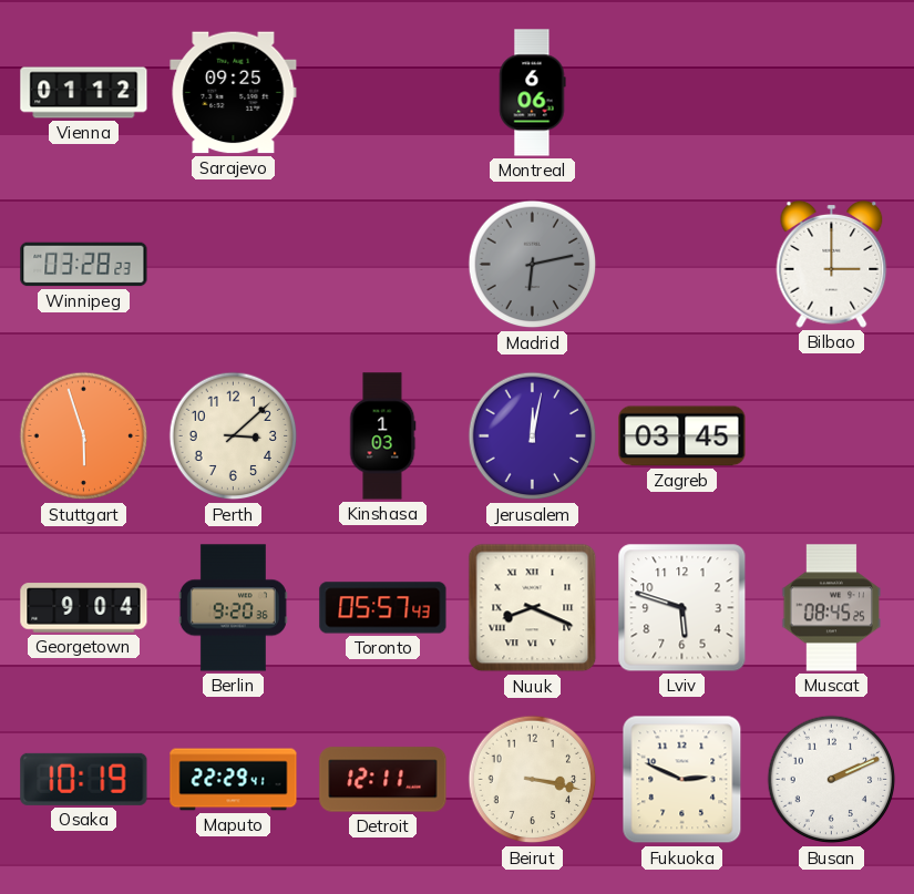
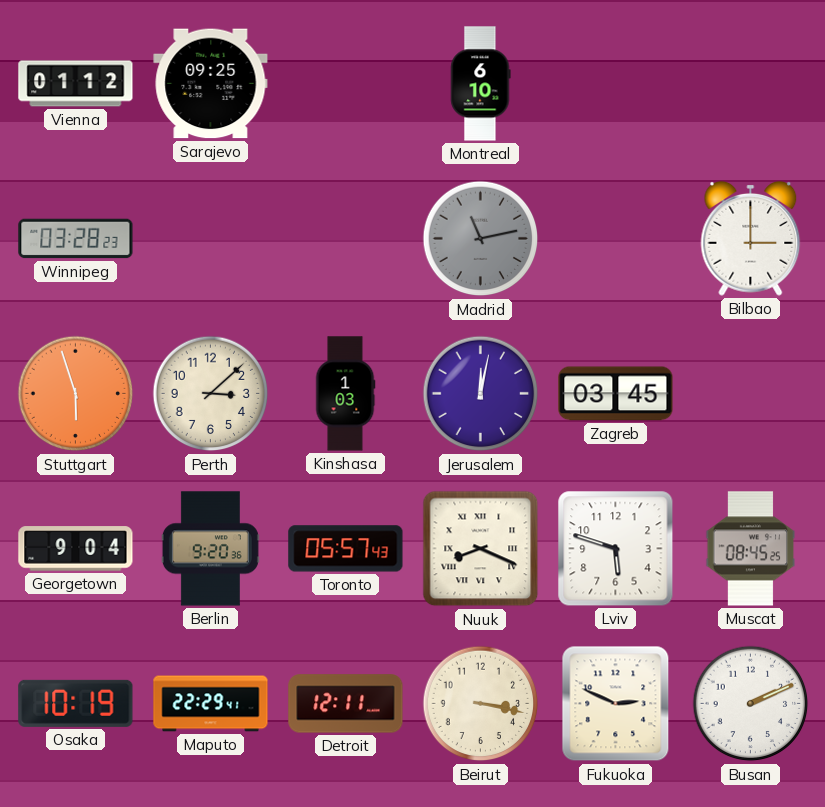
Montreal: 6:06 -> 6:10
Madrid: 6:13 -> 11:13
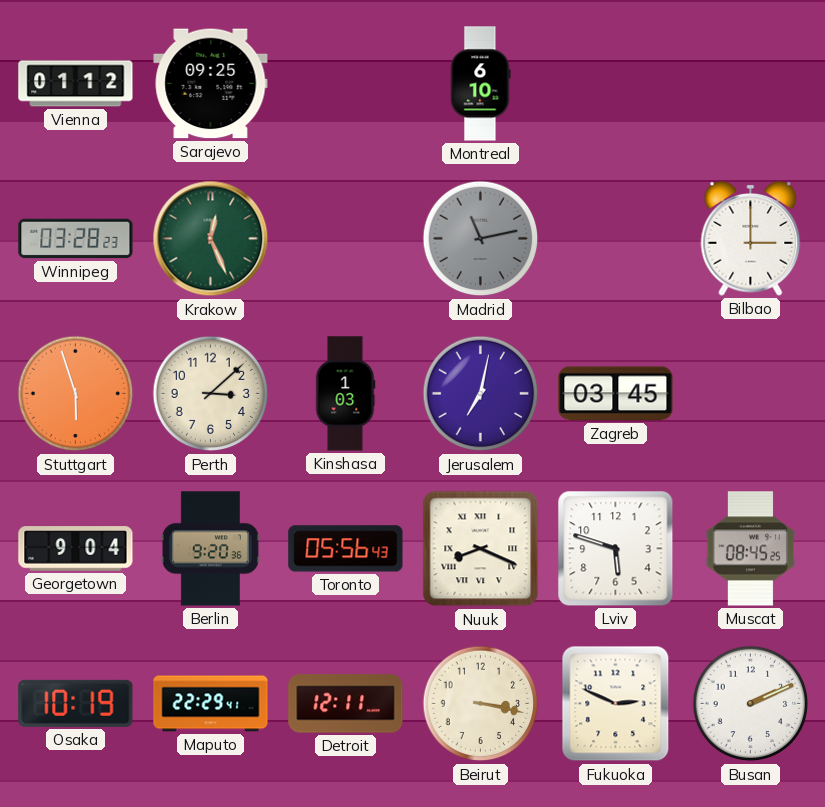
Krakow: none -> 12:26
Jerusalem: 12:02 -> 7:02
Toronto: 05:57 -> 05:56
